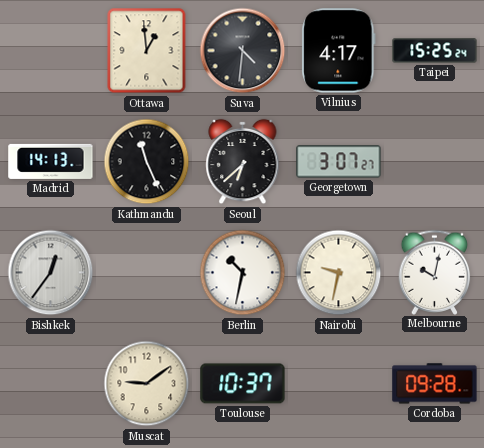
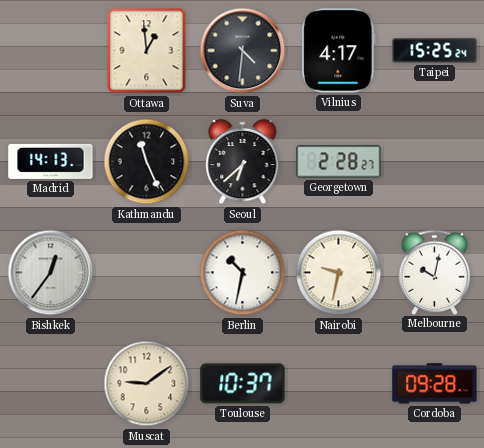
Georgetown: 3:07 -> 2:28
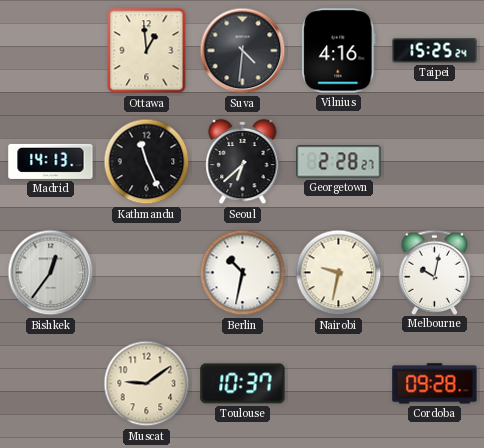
Vilnius: 4:17 -> 4:16
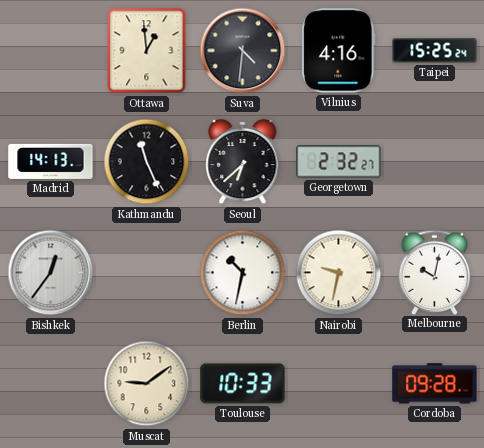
Georgetown: 2:28 -> 2:32
Toulouse: 10:37 -> 10:33
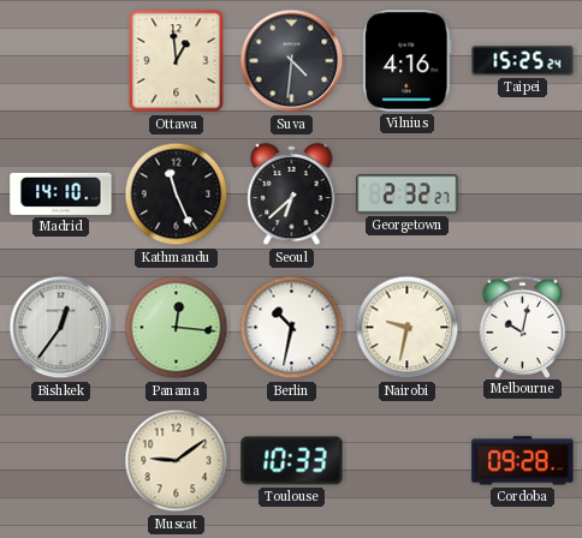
Madrid: 14:13 -> 14:10
Panama: none -> 12:16
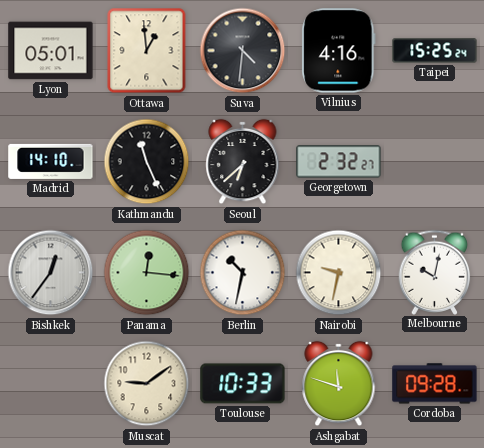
Lyon: none -> 05:01
Ashgabat: none -> 11:48
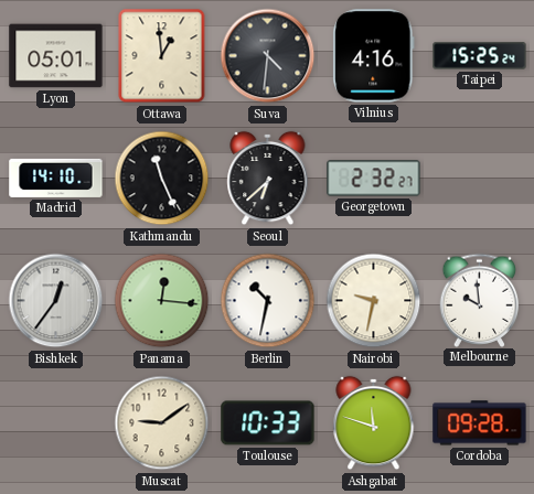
Melbourne: 10:02 -> 9:59
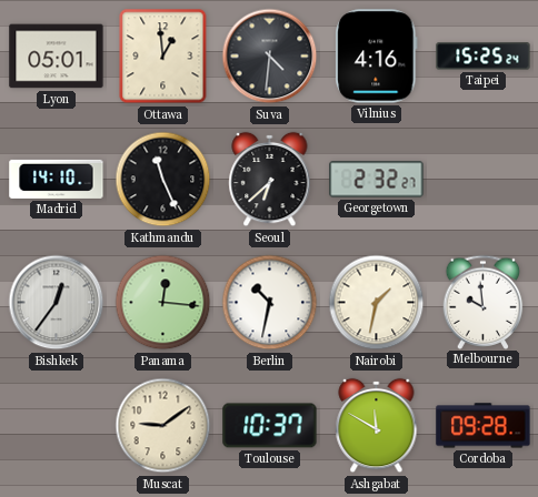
Nairobi: 9:32 -> 1:32
Toulouse: 10:33 -> 10:37
Ashgabat: 11:48 -> 11:50
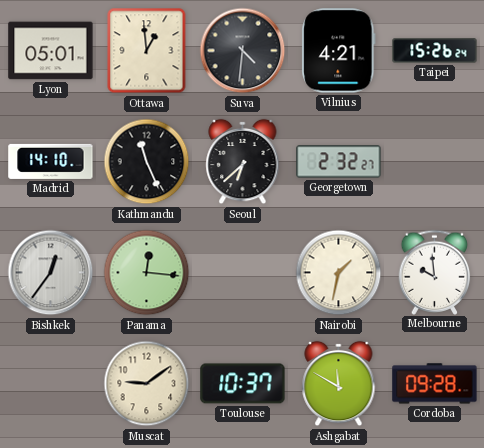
Vilnius: 4:16 -> 4:21
Taipei: 15:25 -> 15:26
Berlin: 10:32 -> none
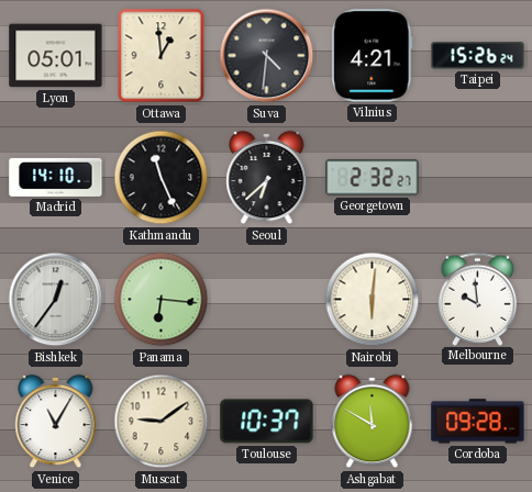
Panama: 12:16 -> 6:16
Nairobi: 1:32 -> 6:01
Venice: none -> 11:05
